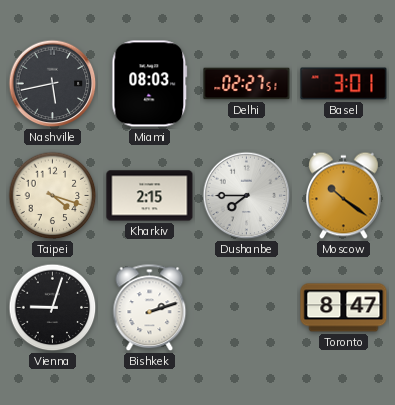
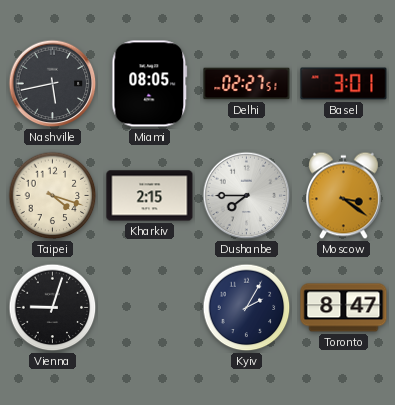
Miami: 08:03 -> 08:05
Moscow: 10:21 -> 3:21
Bishkek: 2:12 -> none
Kyiv: none -> 2:05
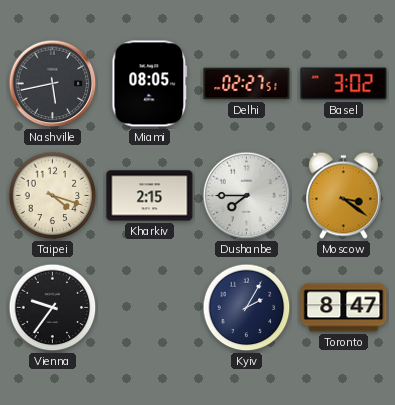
Basel: 3:01 -> 3:02
Vienna: 9:03 -> 9:36
